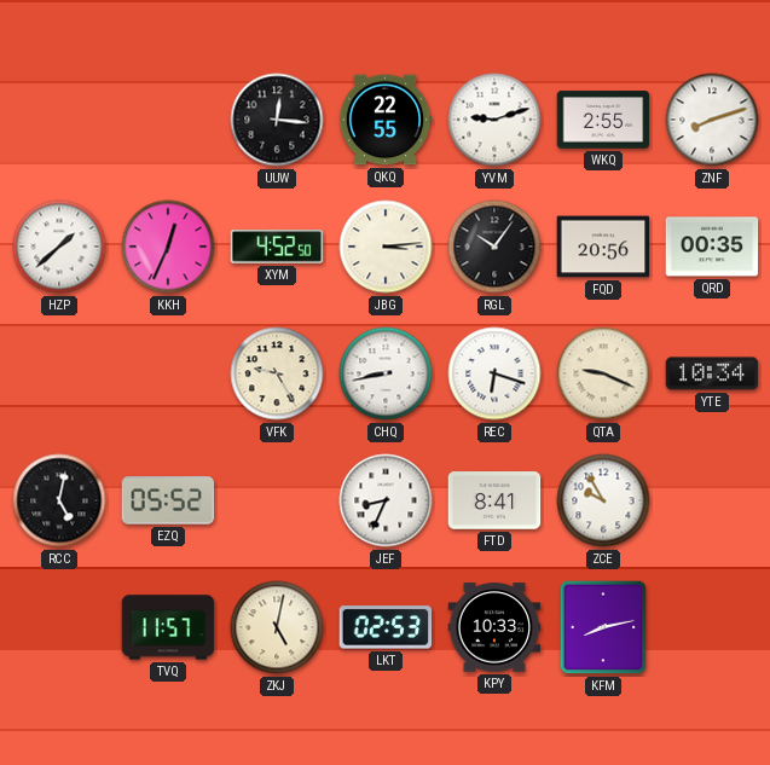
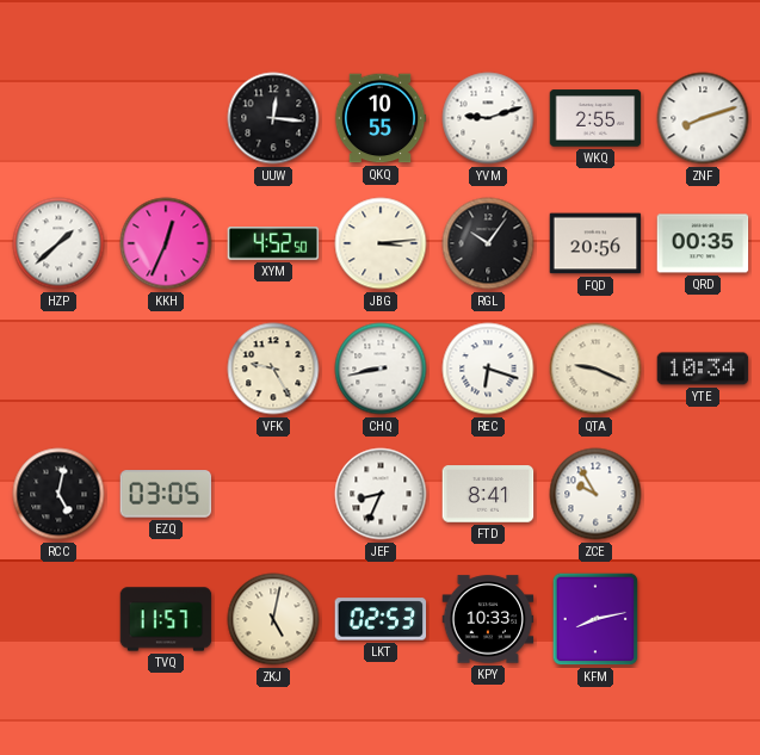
QKQ: 22:55 -> 10:55
EZQ: 05:52 -> 03:05
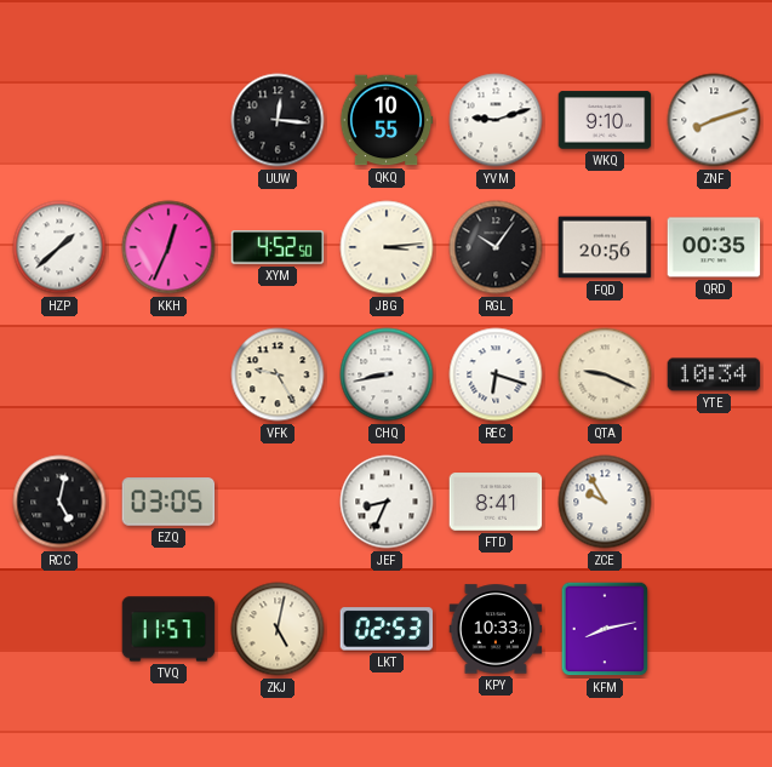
WKQ: 2:55 -> 9:10
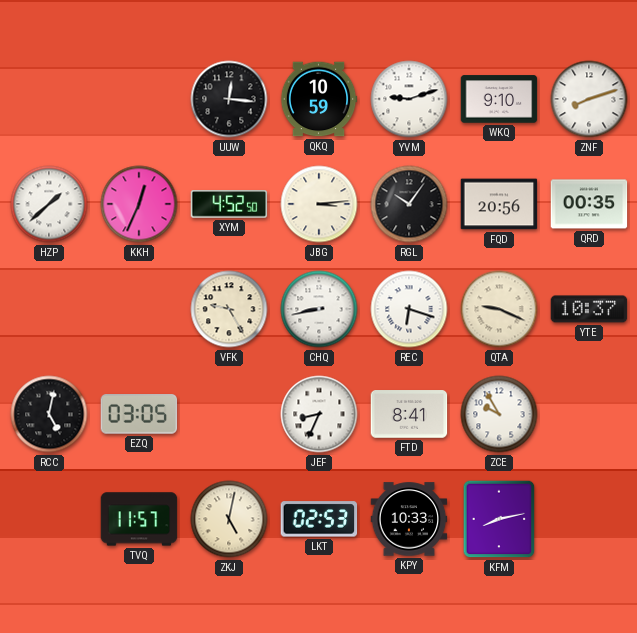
QKQ: 10:55 -> 10:59
YTE: 10:34 -> 10:37
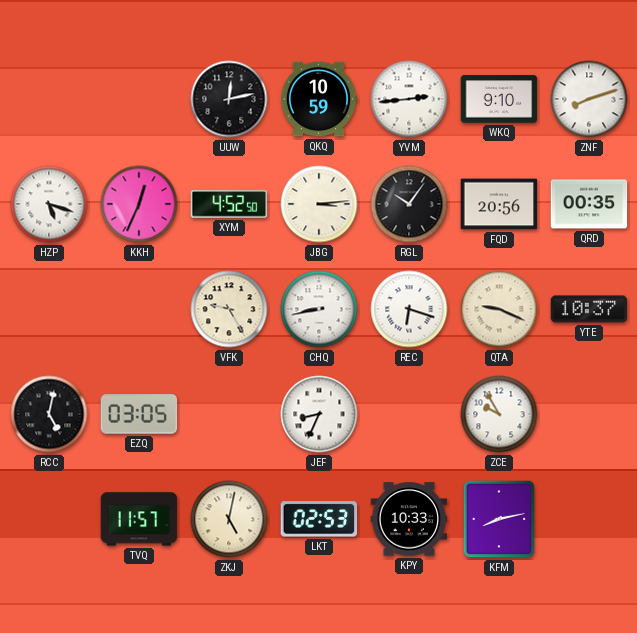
UUW: 12:16 -> 12:13
YVM: 9:12 -> 2:44
HZP: 1:38 -> 5:18
FTD: 8:41 -> none
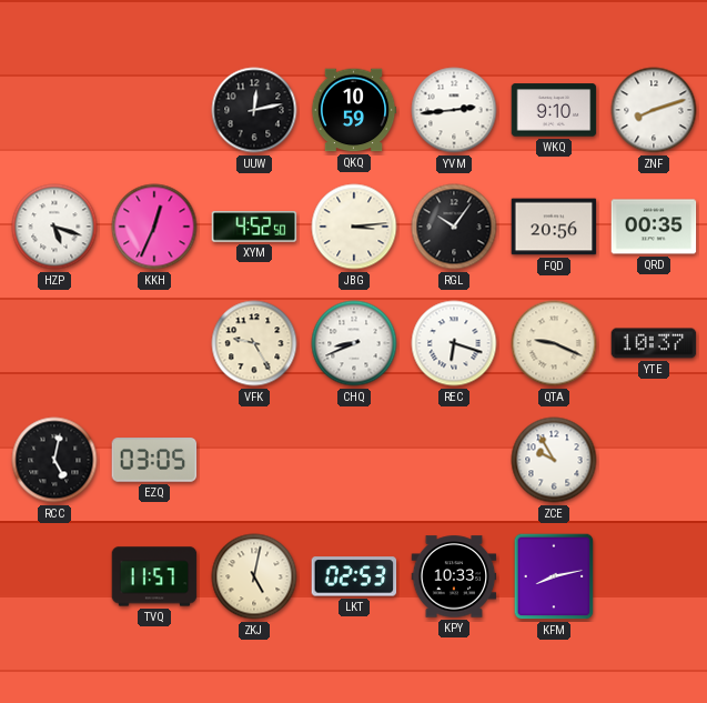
CHQ: 8:43 -> 8:41
JEF: 8:34 -> none
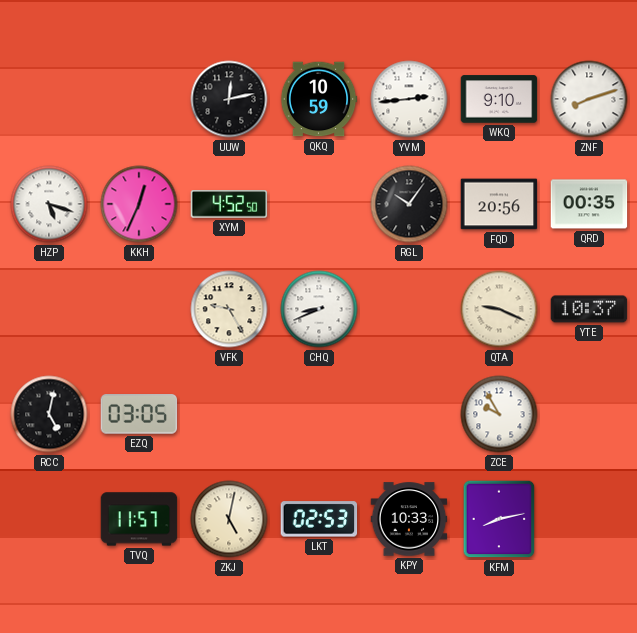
JBG: 3:14 -> none
REC: 6:18 -> none
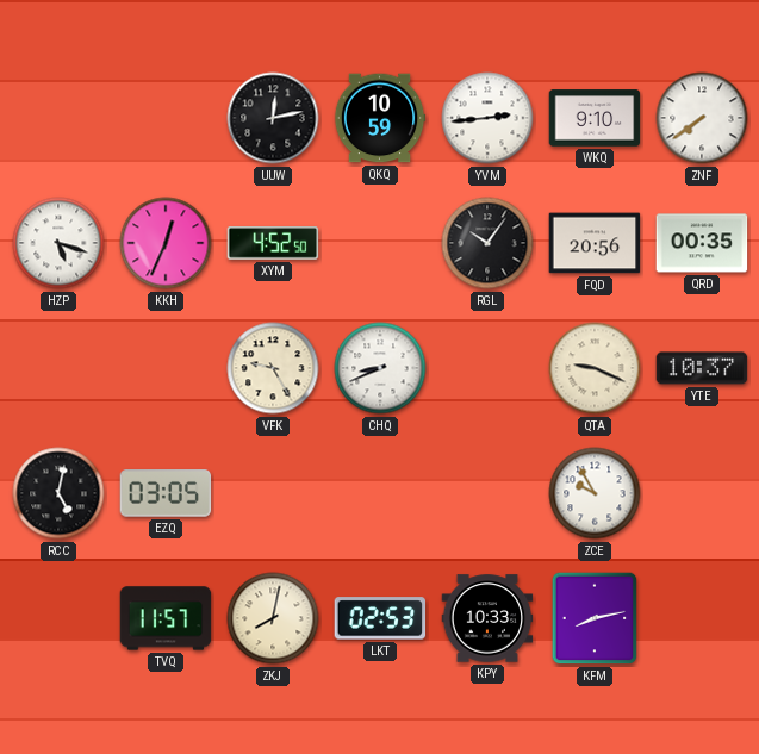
ZNF: 8:12 -> 7:39
ZKJ: 5:02 -> 8:02
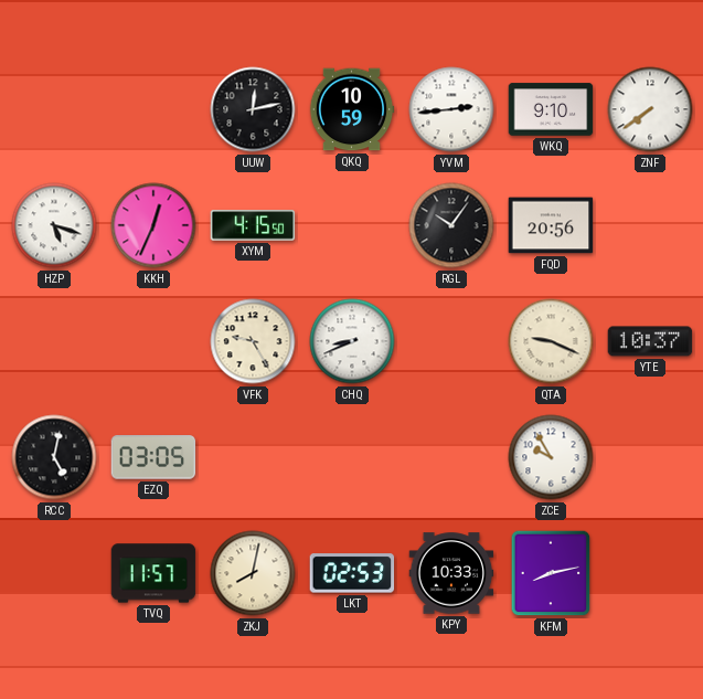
XYM: 4:52 -> 4:15
QRD: 00:35 -> none
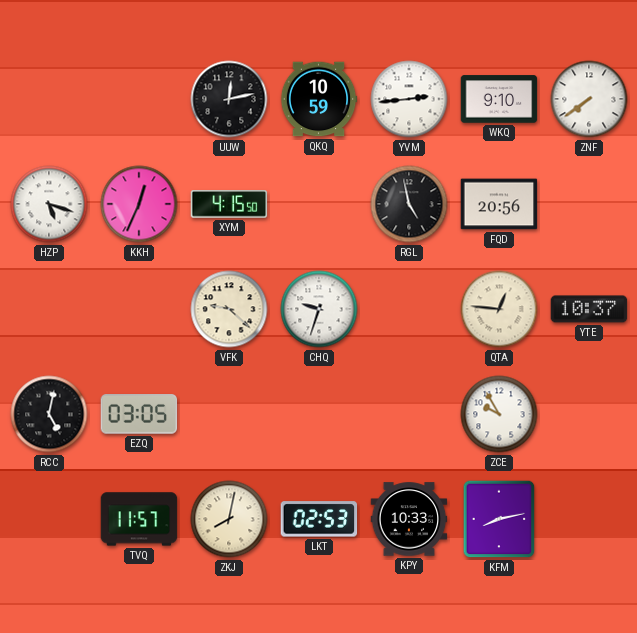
RGL: 10:06 -> 4:58
VFK: 9:25 -> 9:22
CHQ: 8:41 -> 9:33
QTA: 9:19 -> 12:46
